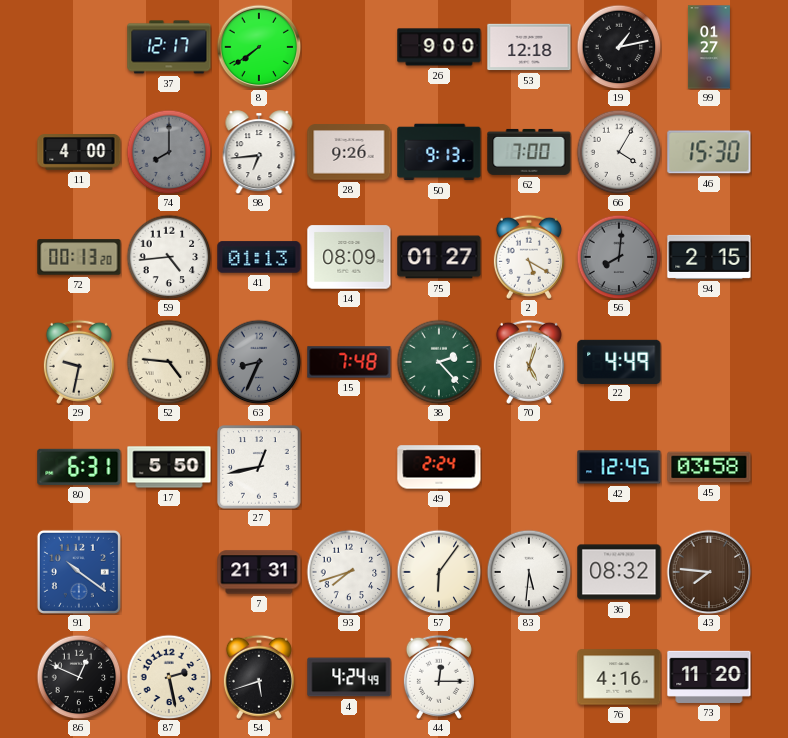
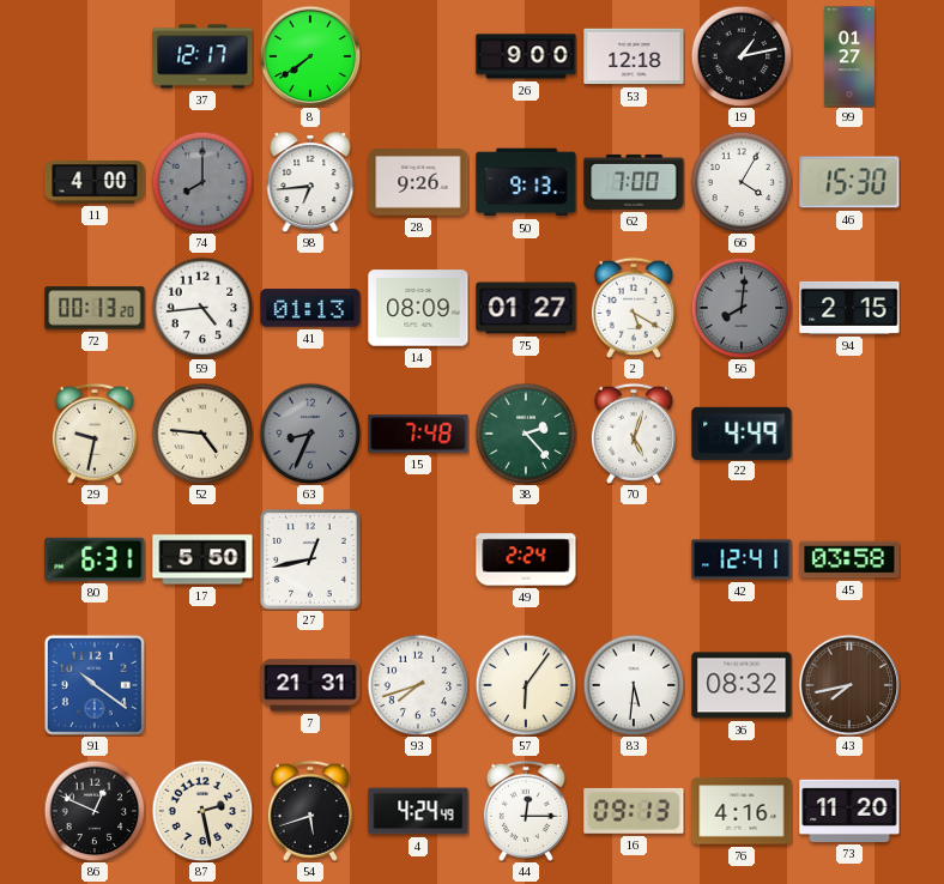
42: 12:45 -> 12:41
43: 7:46 -> 7:43
16: none -> 09:13
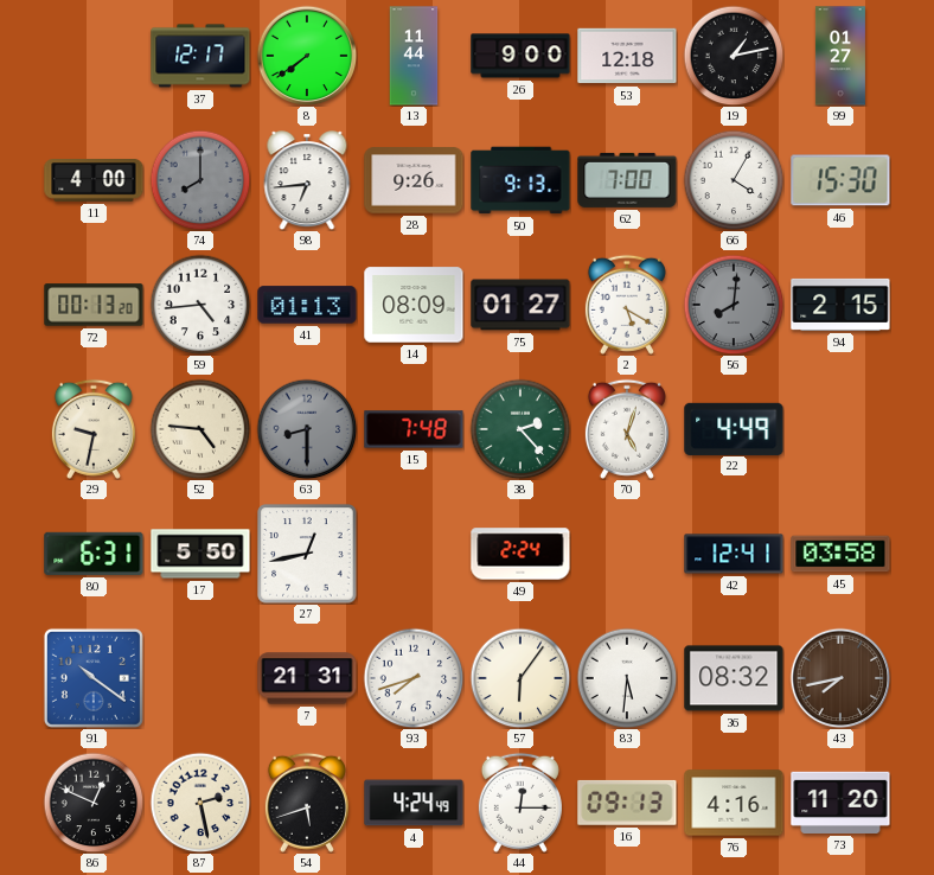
13: none -> 11:44
63: 8:34 -> 8:30
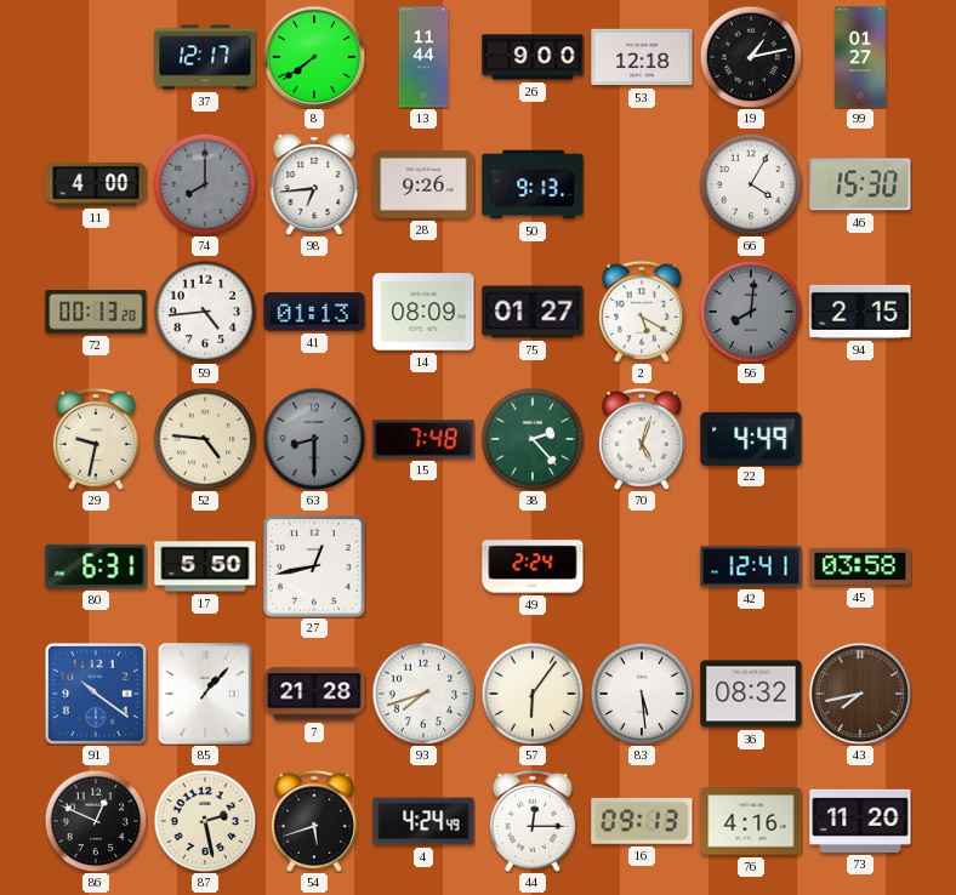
62: 7:00 -> none
85: none -> 1:07
7: 21:31 -> 21:28
83: 5:31 -> 5:29
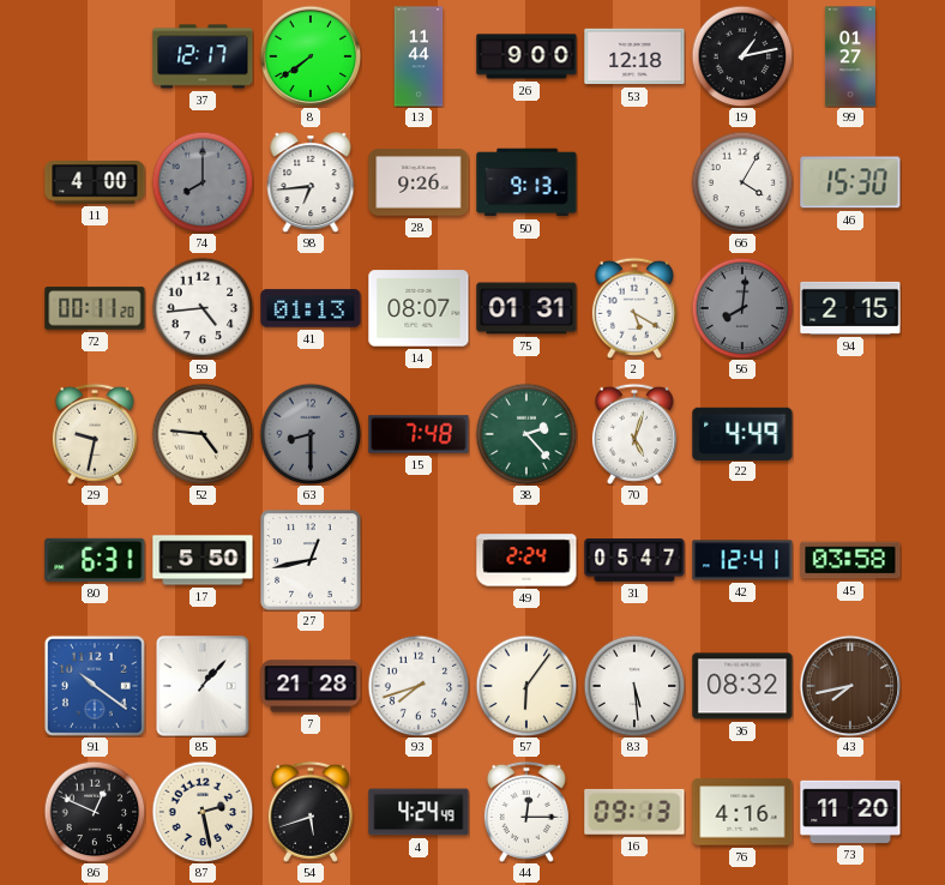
72: 00:13 -> 00:11
14: 08:09 -> 08:07
75: 01:27 -> 01:31
31: none -> 05:47
